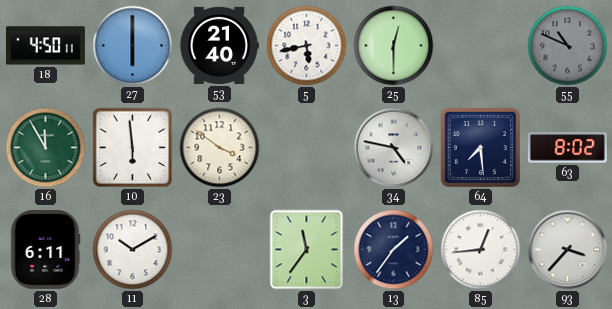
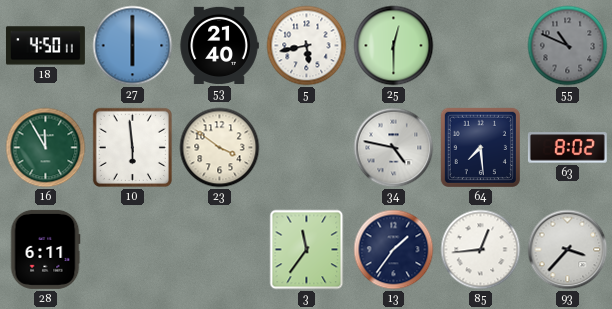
11: 10:10 -> none
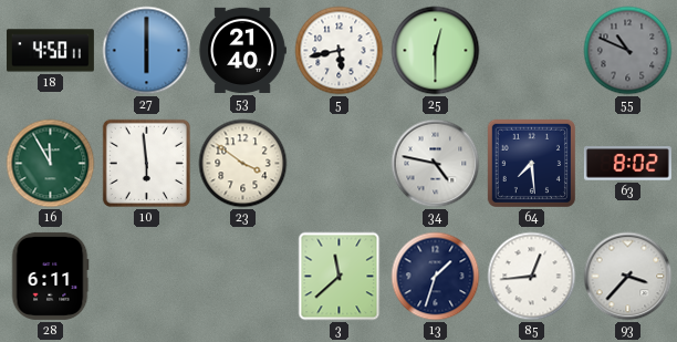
3: 11:36 -> 11:38
13: 1:36 -> 1:33
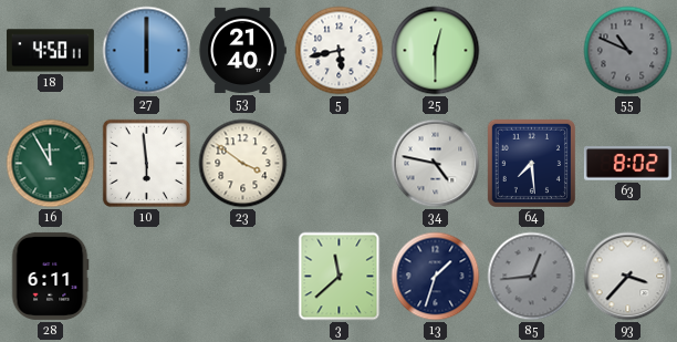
85 dial: white -> grey
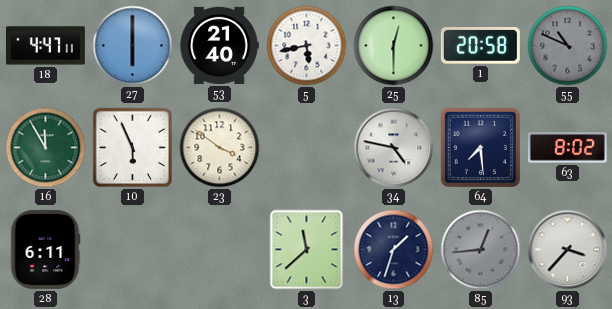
18: 4:50 -> 4:47
1: none -> 20:58
10: 5:59 -> 5:56
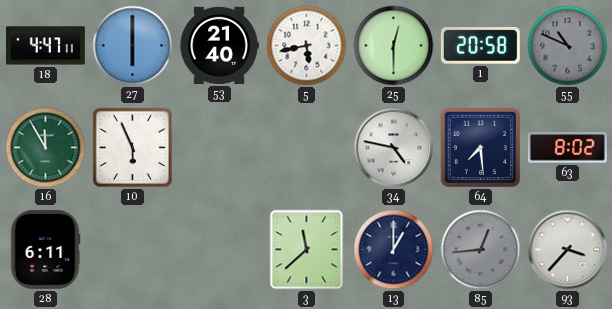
23: 3:51 -> none
13: 1:33 -> 1:00
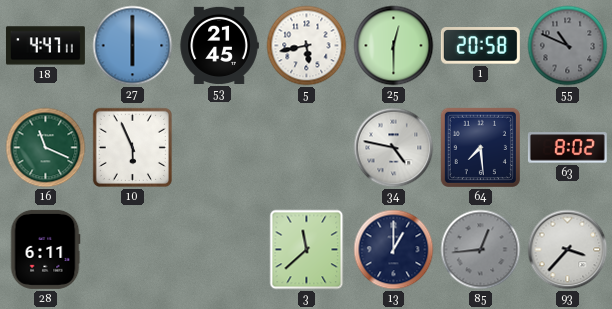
53: 21:40 -> 21:45
16: 11:55 -> 11:19
